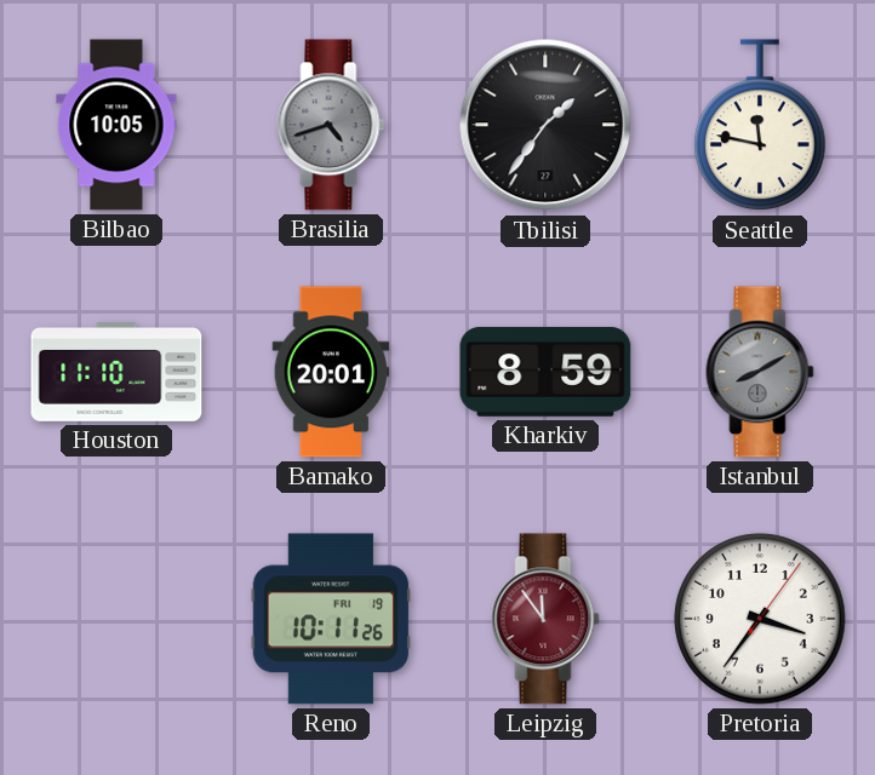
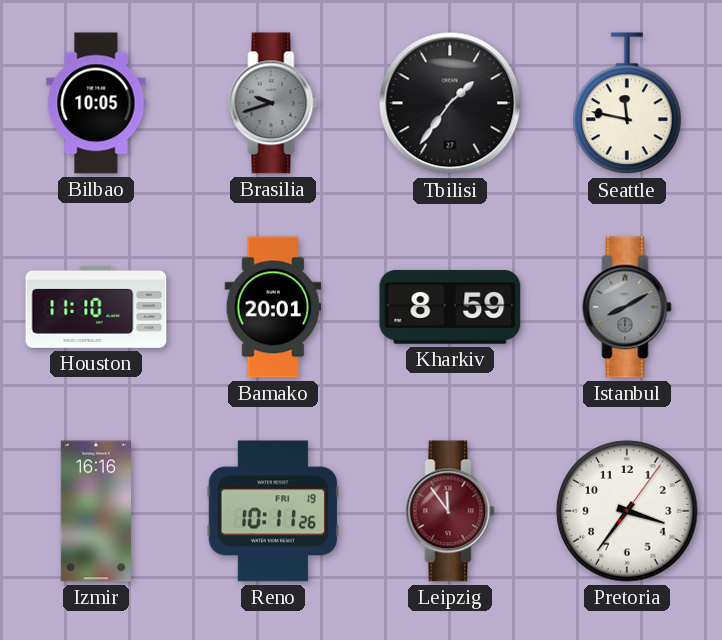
Brasilia: 4:42 -> 9:42
Izmir: none -> 16:16
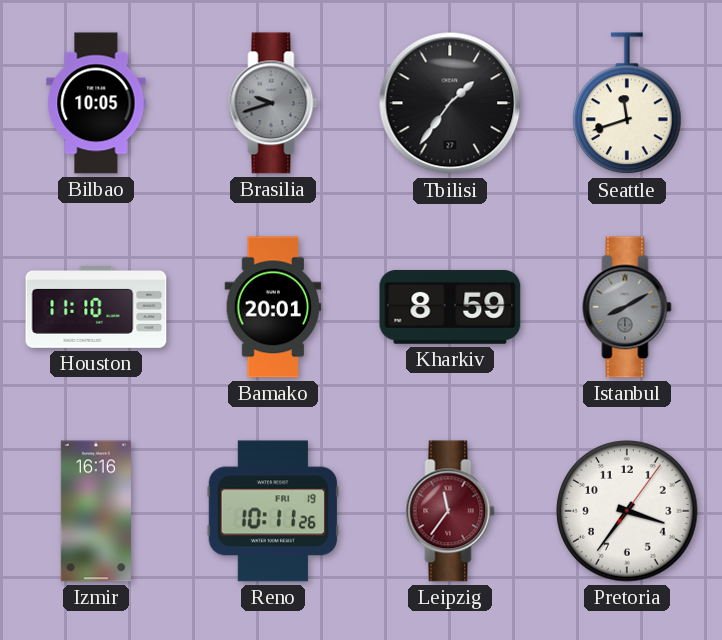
Seattle: 11:47 -> 11:42
Leipzig: 11:54 -> 11:36
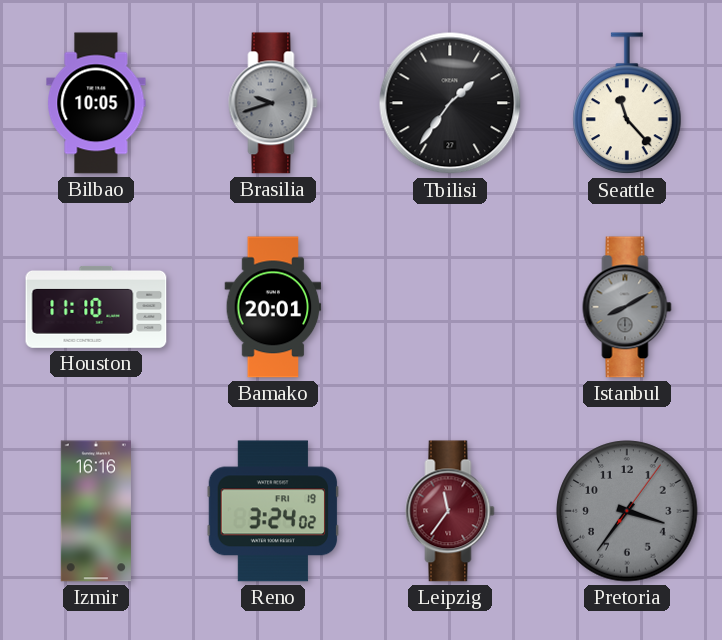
Seattle: 11:42 -> 11:23
Kharkiv: 8:59 -> none
Reno: 10:11 -> 3:24
Pretoria dial: white -> grey
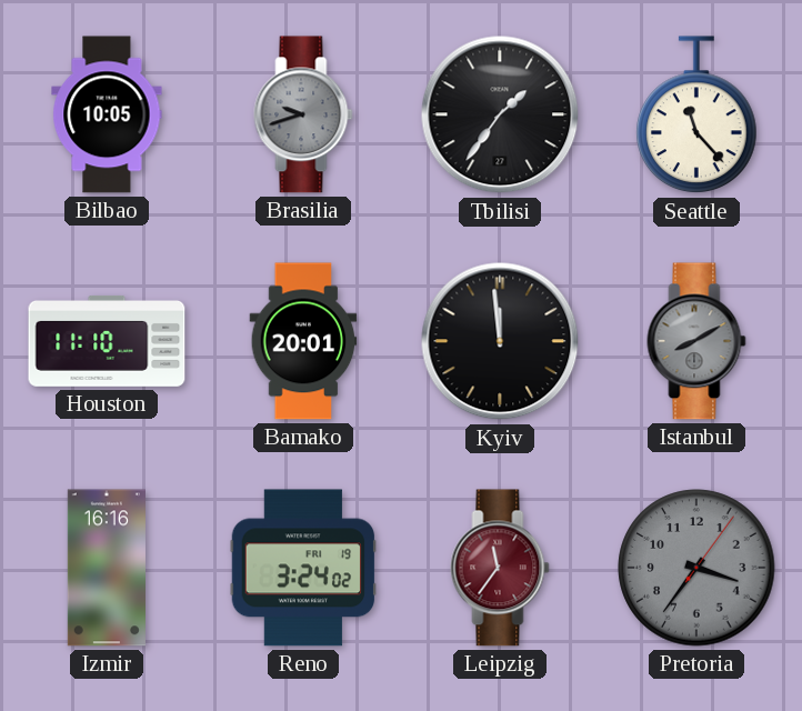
Kyiv: none -> 11:59
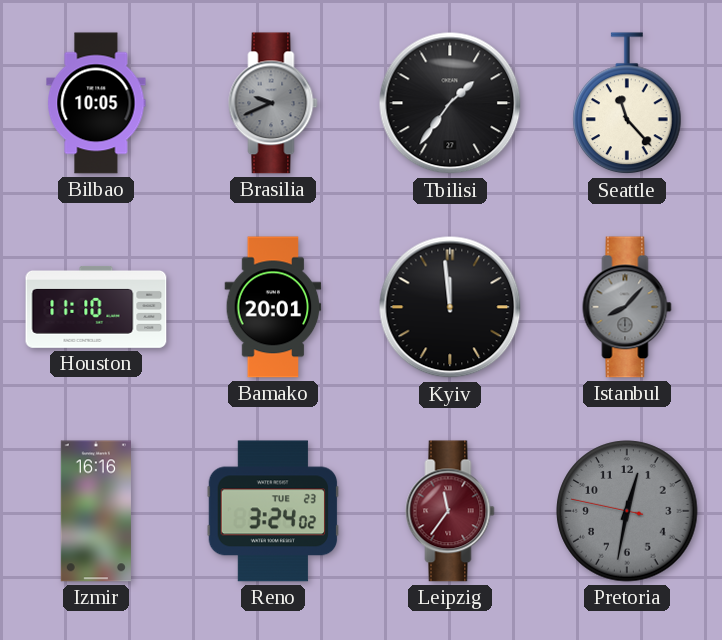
Brasilia: 9:42 -> 9:41
Istanbul: 8:10 -> 8:07
Reno date: FRI 19 -> TUE 23
Pretoria: 3:36 -> 12:31
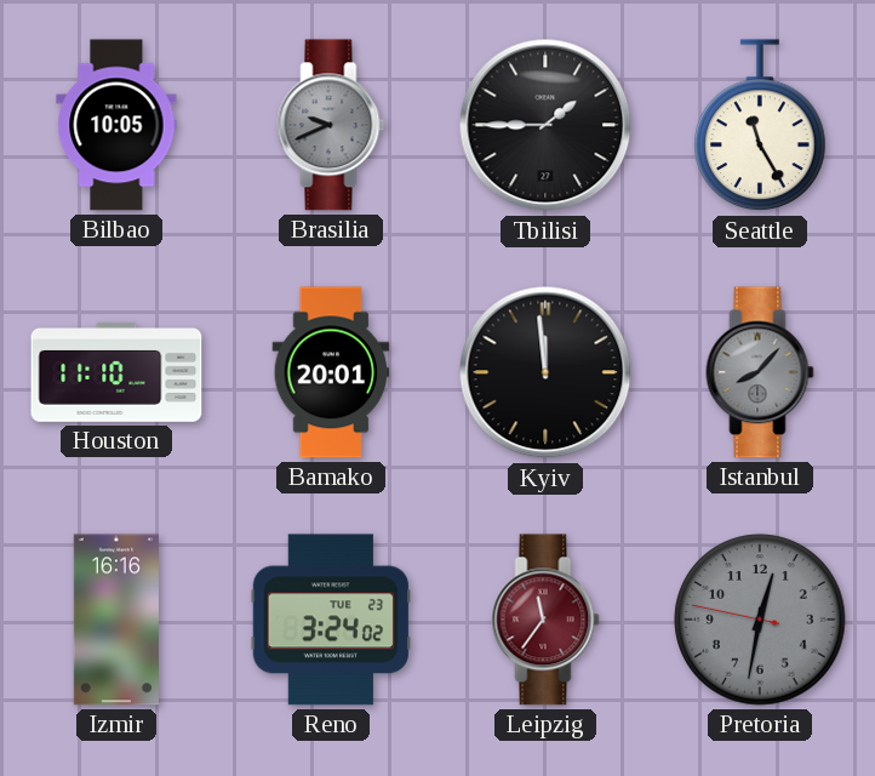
Tbilisi: 1:36 -> 1:45
Seattle: 11:23 -> 11:25
